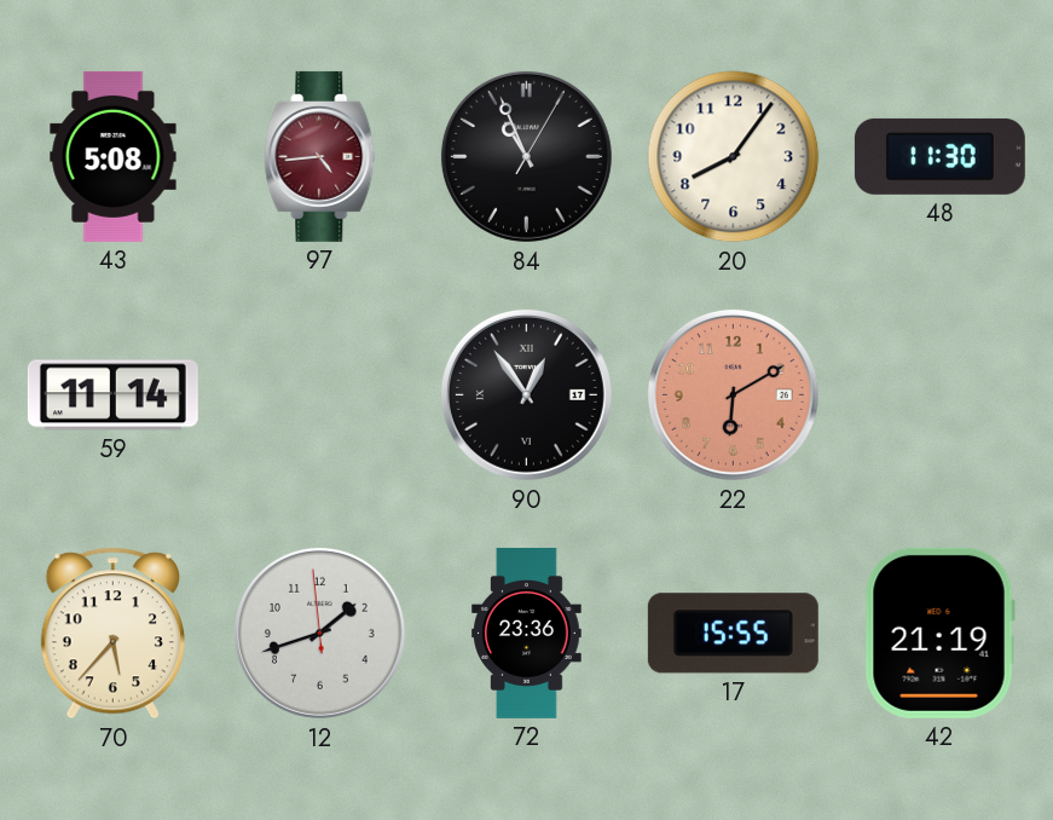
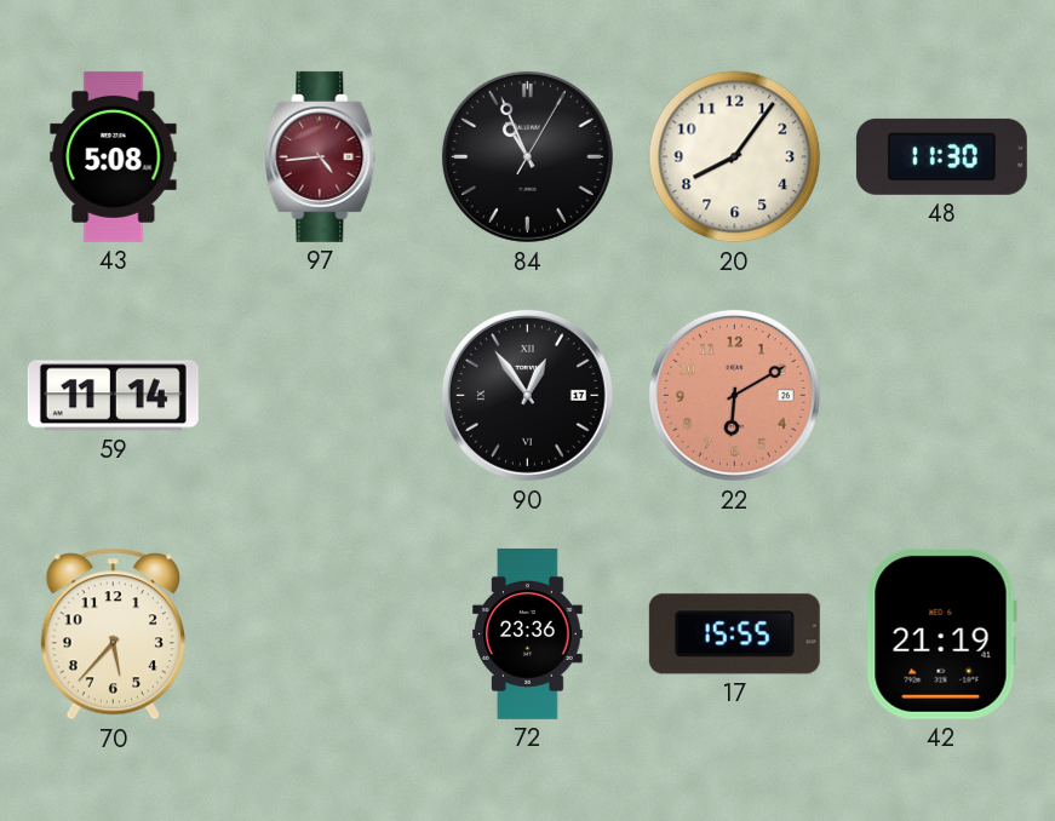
12: 1:41 -> none
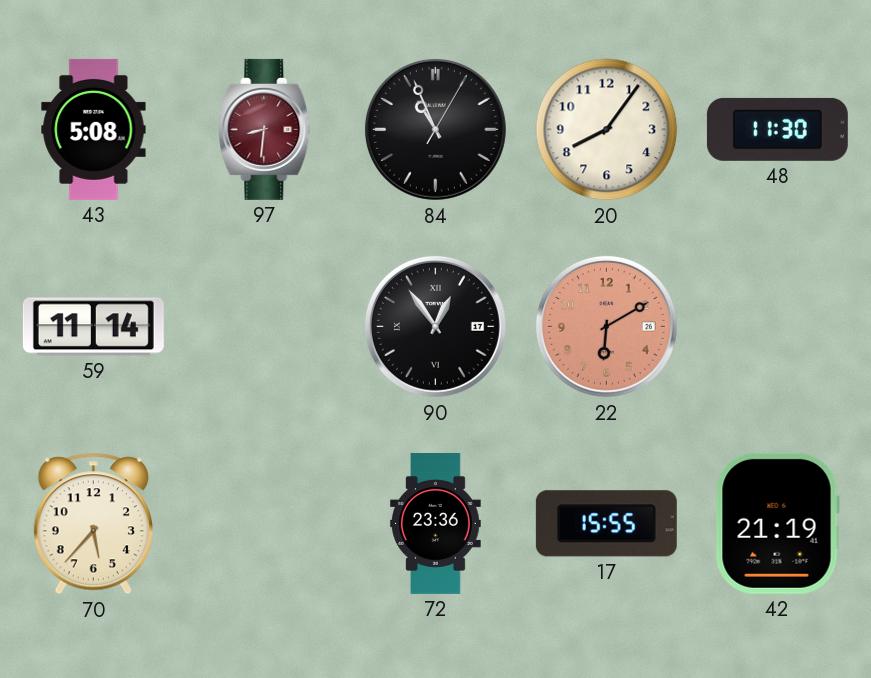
97: 4:44 -> 8:31
